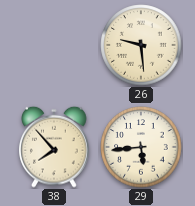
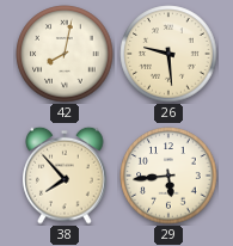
42: none -> 8:02
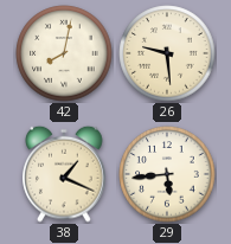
38: 7:53 -> 1:19
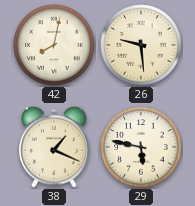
29: 5:44 -> 5:47
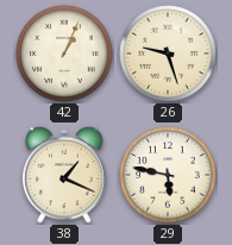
42: 8:02 -> 1:04
26: 9:29 -> 9:27
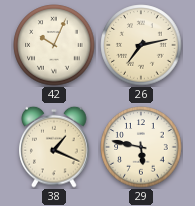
42: 1:04 -> 10:04
26: 9:27 -> 7:13
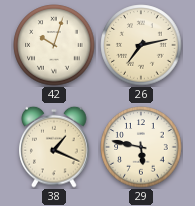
42: 10:04 -> 10:03
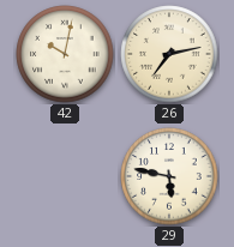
42: 10:03 -> 10:02
38: 1:19 -> none
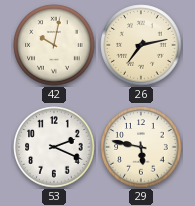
53: none -> 2:19
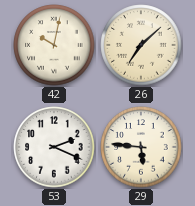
26: 7:13 -> 7:08
29: 5:47 -> 5:46
